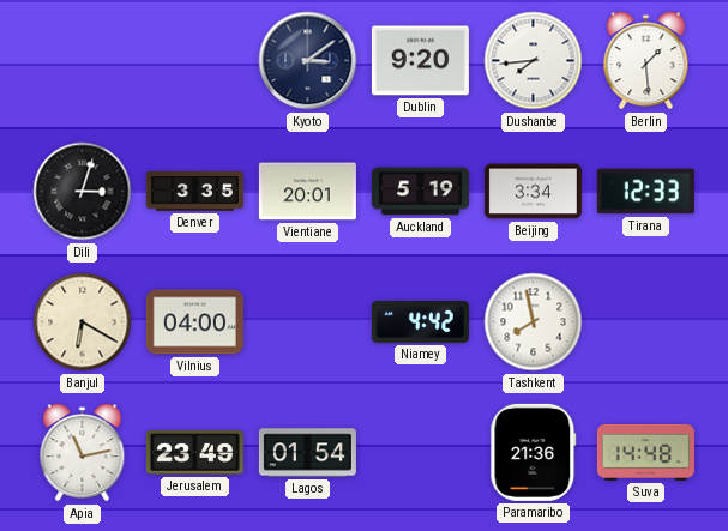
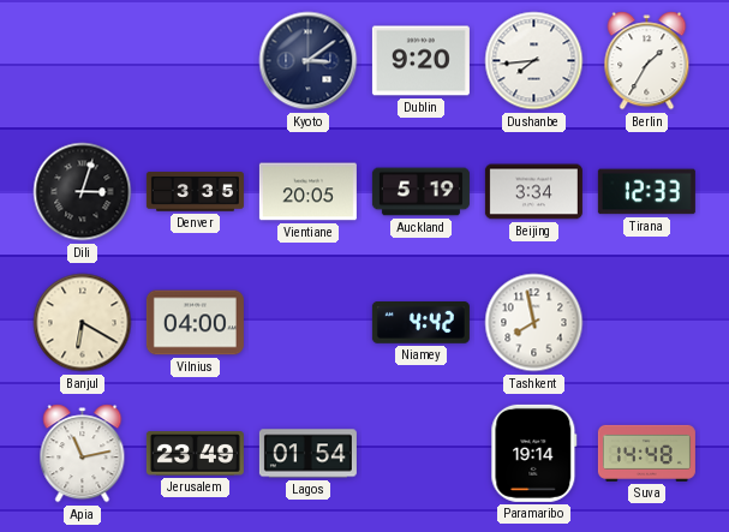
Berlin: 1:29 -> 1:35
Vientiane: 20:01 -> 20:05
Paramaribo: 21:36 -> 19:14
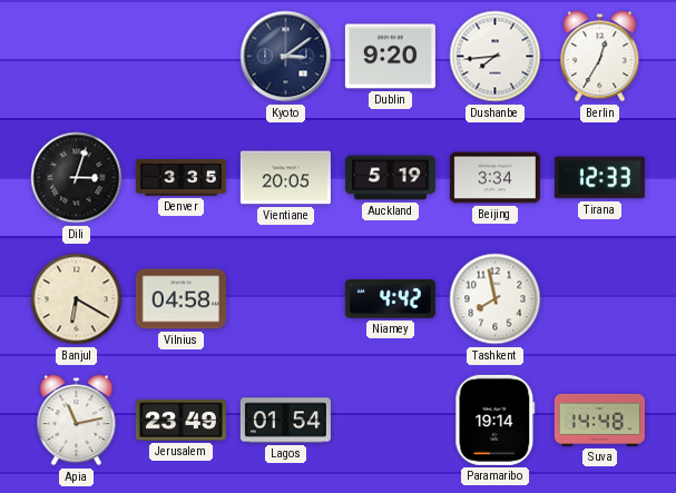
Berlin: 1:35 -> 12:35
Vilnius: 04:00 -> 04:58
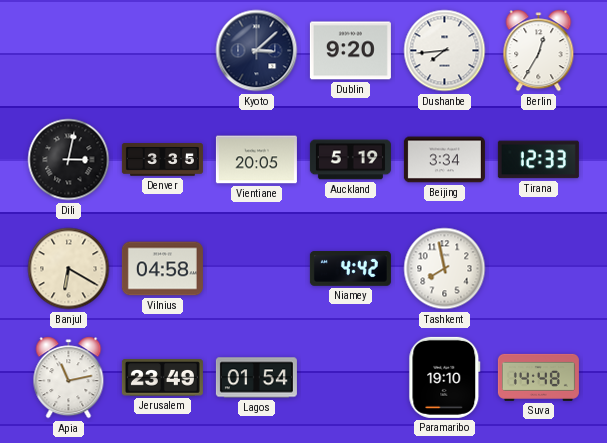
Kyoto: 3:09 -> 3:08
Dili: 3:03 -> 3:02
Paramaribo: 19:14 -> 19:10
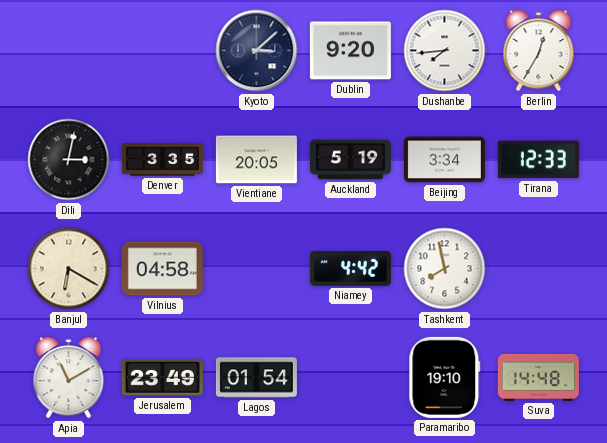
Apia: 11:13 -> 11:10
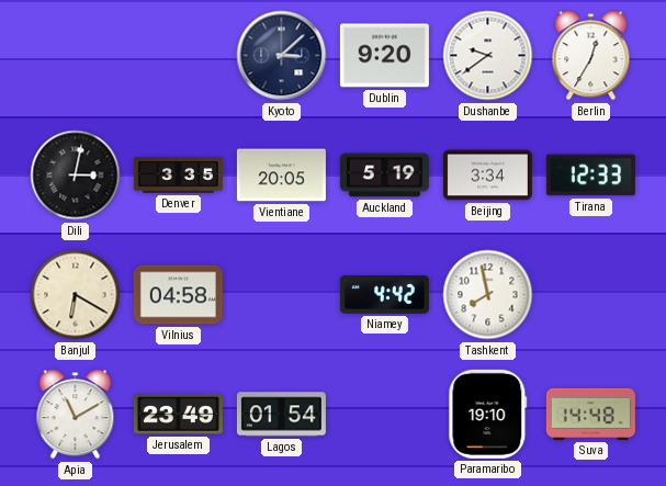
Dushanbe: 7:44 -> 9:39
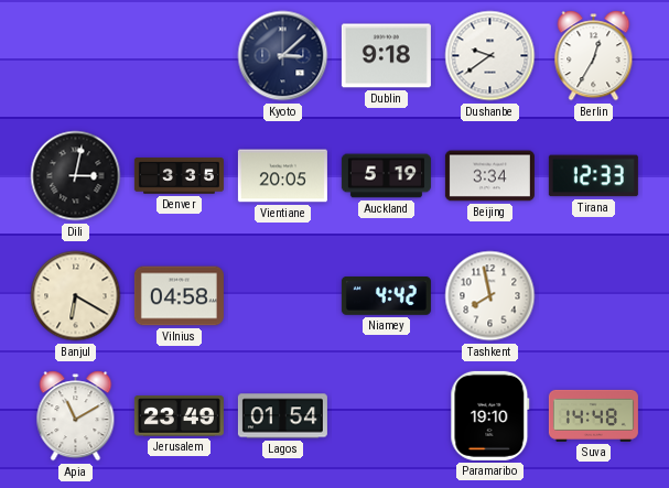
Dublin: 9:20 -> 9:18
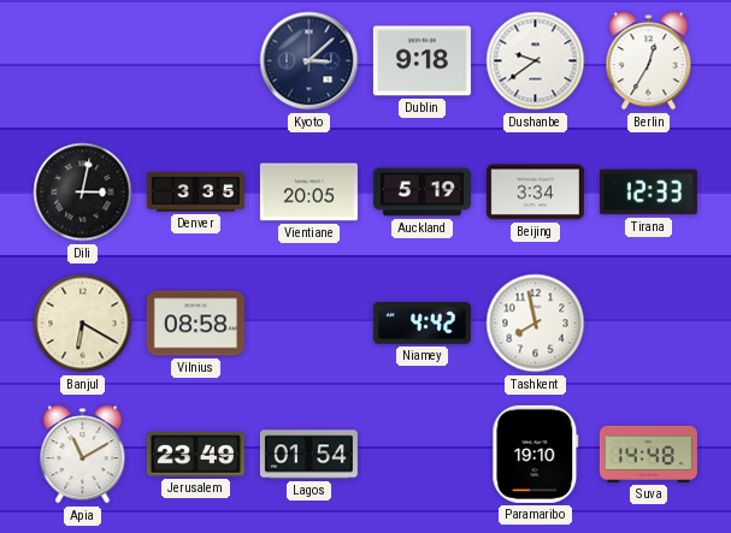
Vilnius: 04:58 -> 08:58
